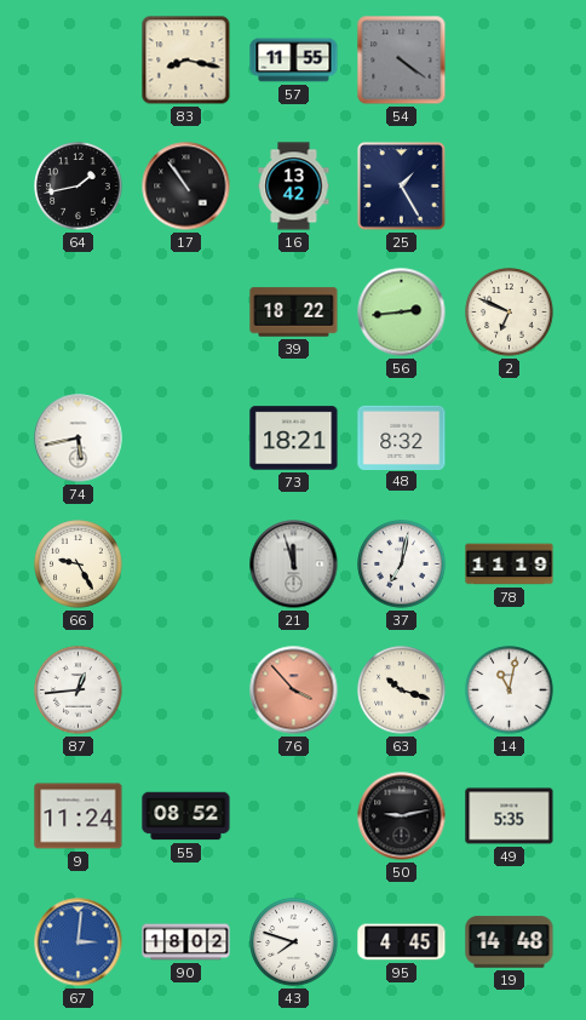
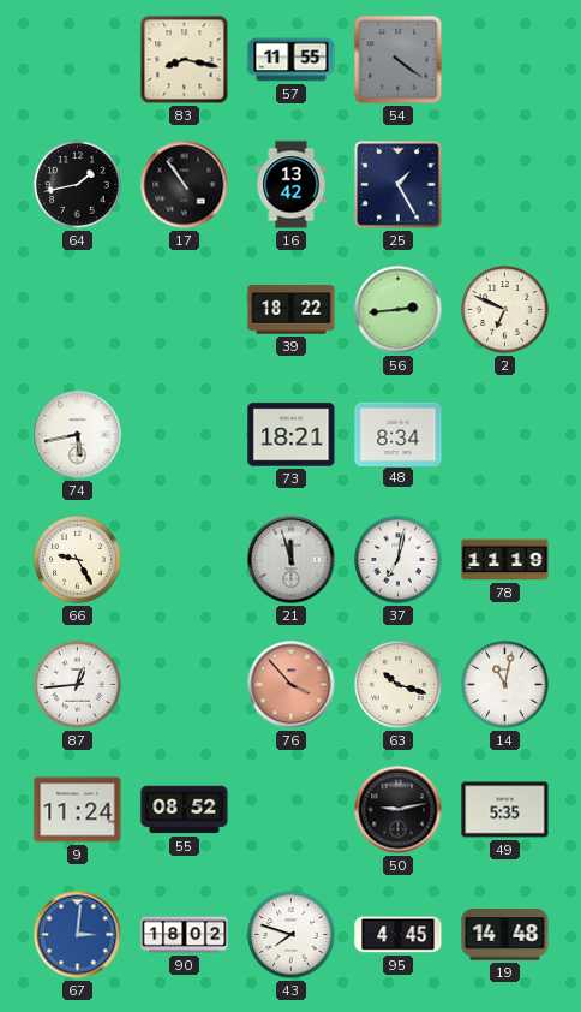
48: 8:32 -> 8:34
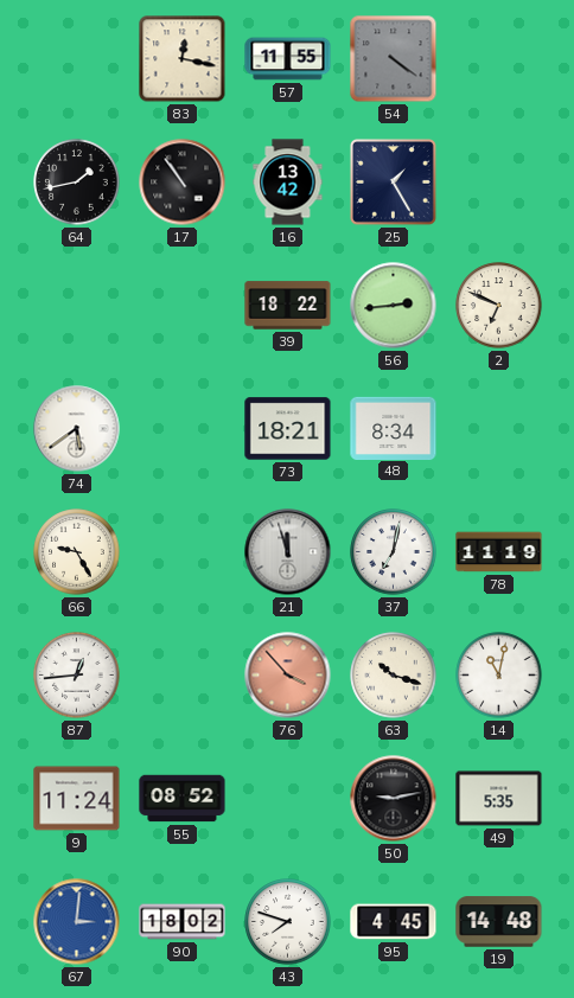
83: 8:17 -> 12:17
74: 5:43 -> 5:39
